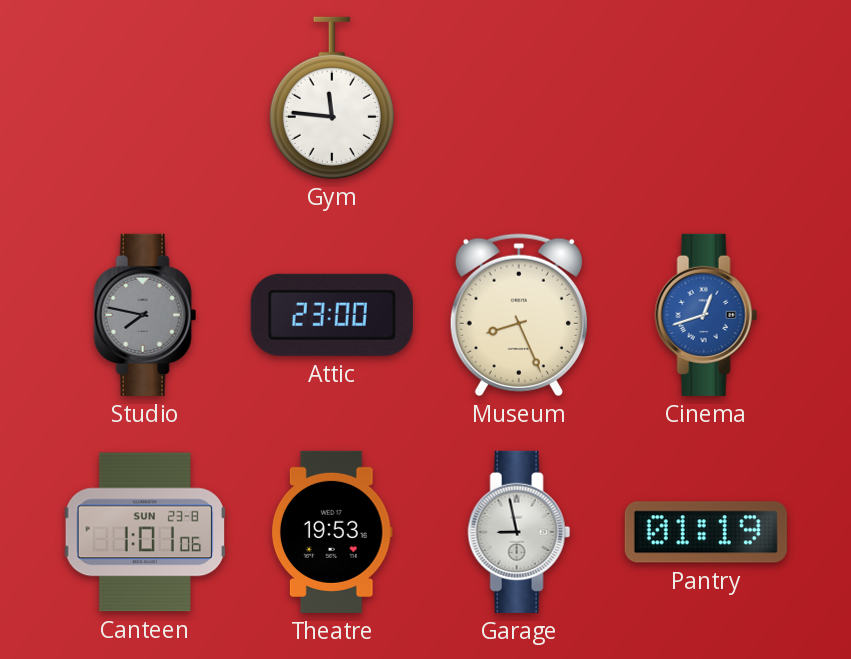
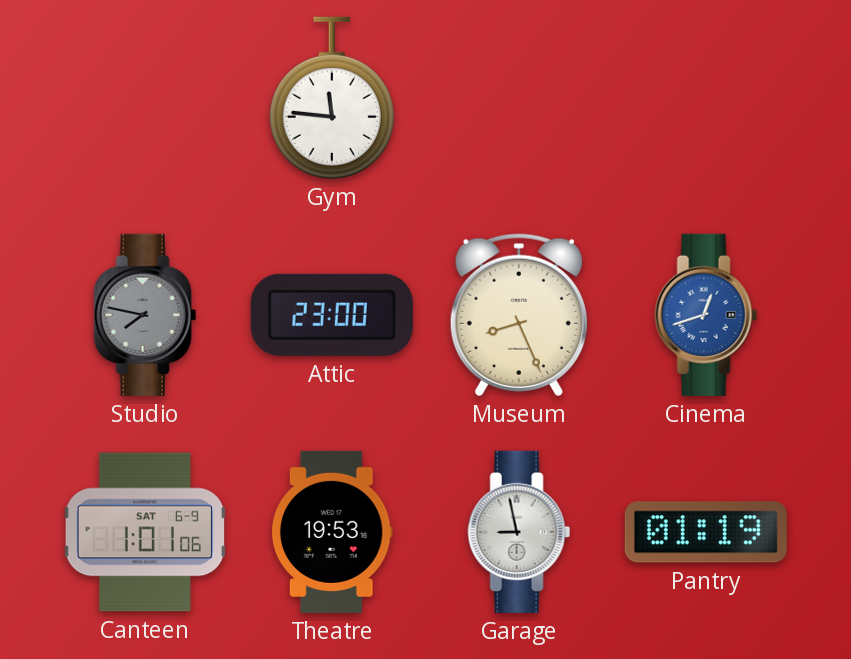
Canteen date: SUN 23-8 -> SAT 6-9
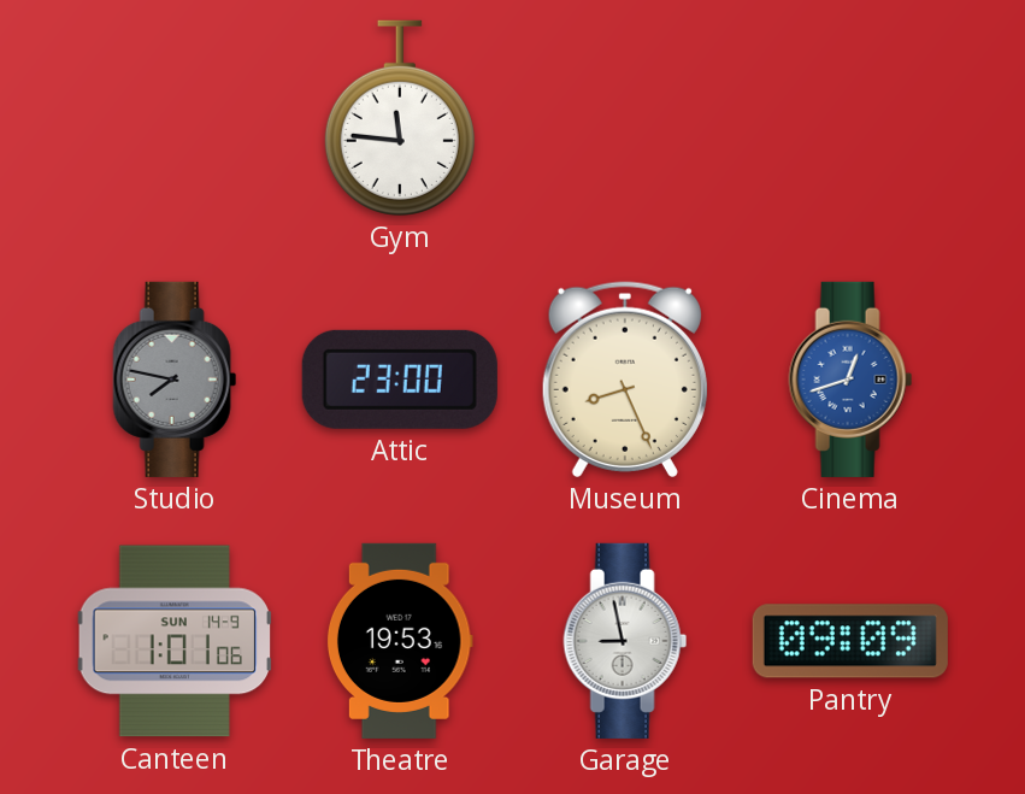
Canteen date: SAT 6-9 -> SUN 14-9
Pantry: 01:19 -> 09:09
